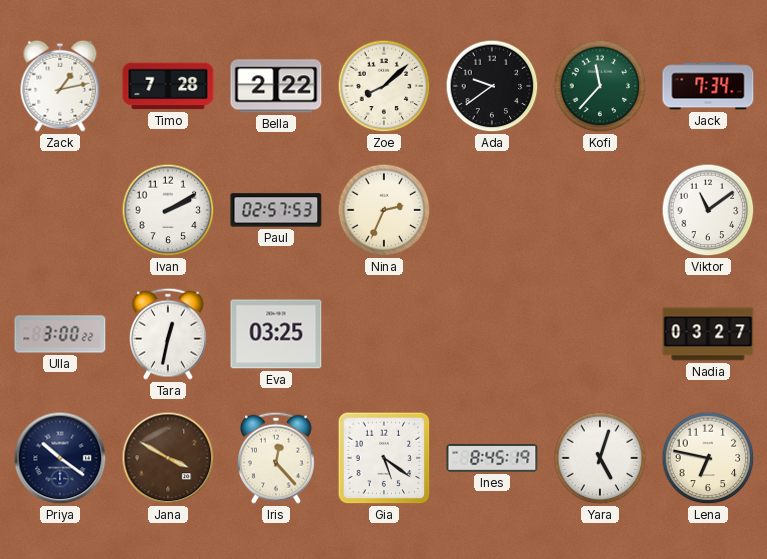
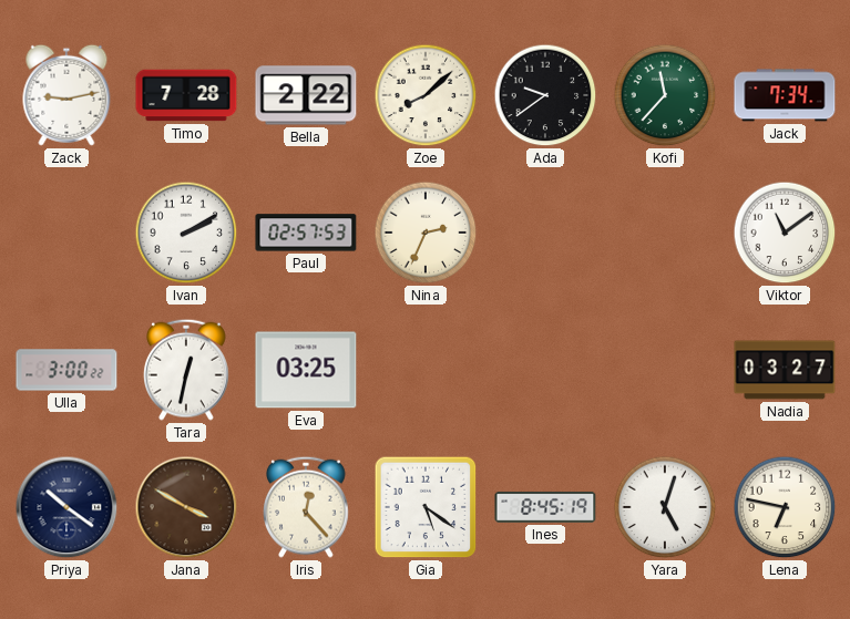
Zack: 1:13 -> 9:13
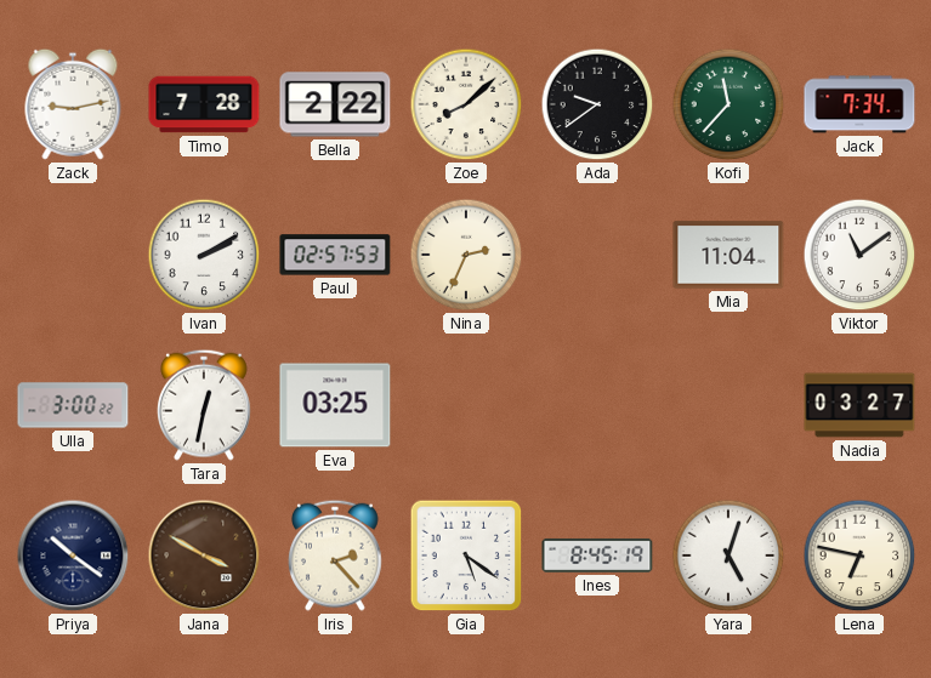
Mia: none -> 11:04
Iris: 12:23 -> 2:23
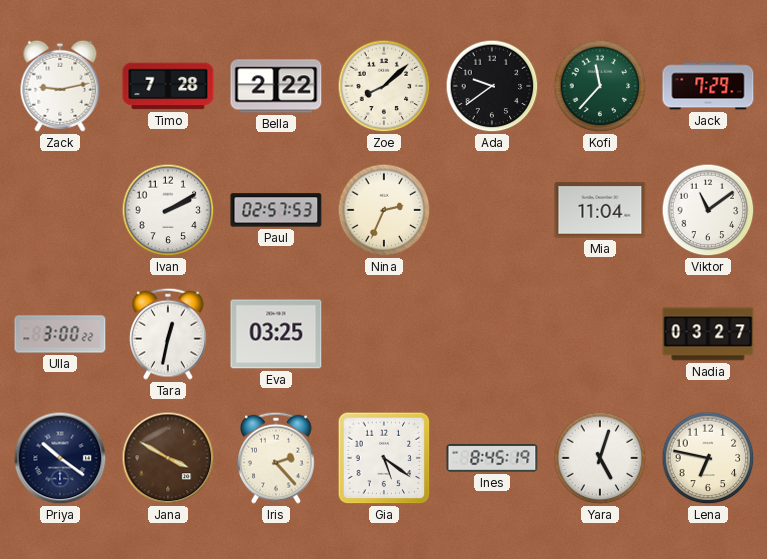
Jack: 7:34 -> 7:29
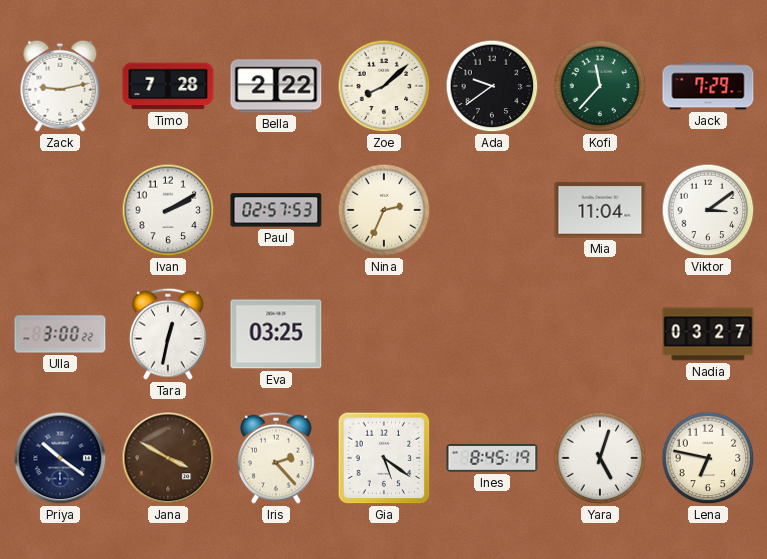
Viktor: 11:09 -> 3:09
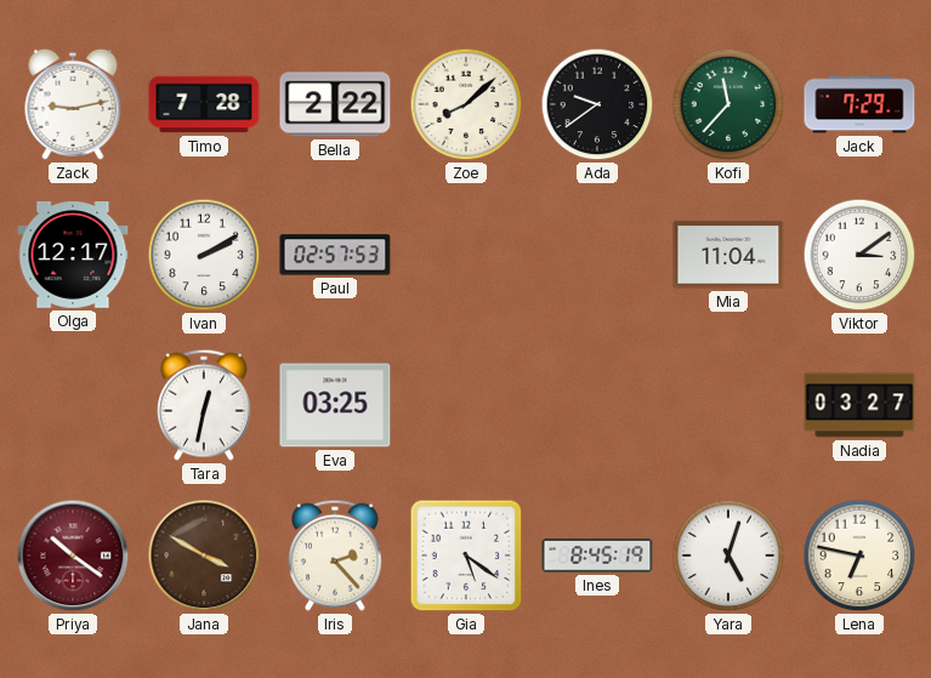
Olga: none -> 12:17
Nina: 2:34 -> none
Ulla: 3:00 -> none
Priya dial: navy -> burgundy
